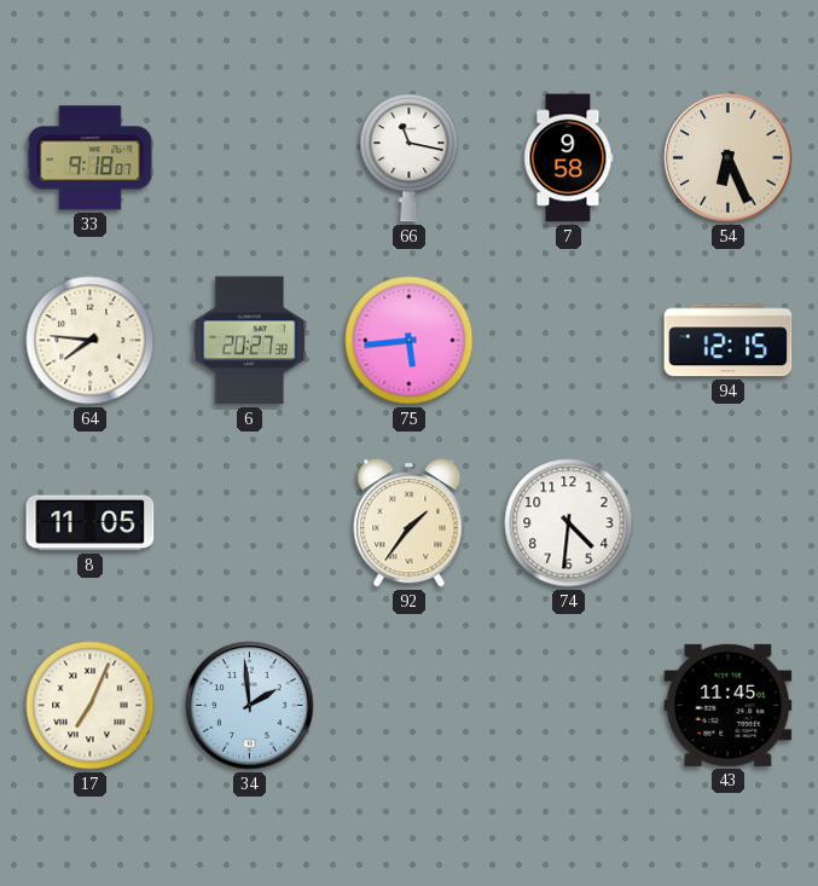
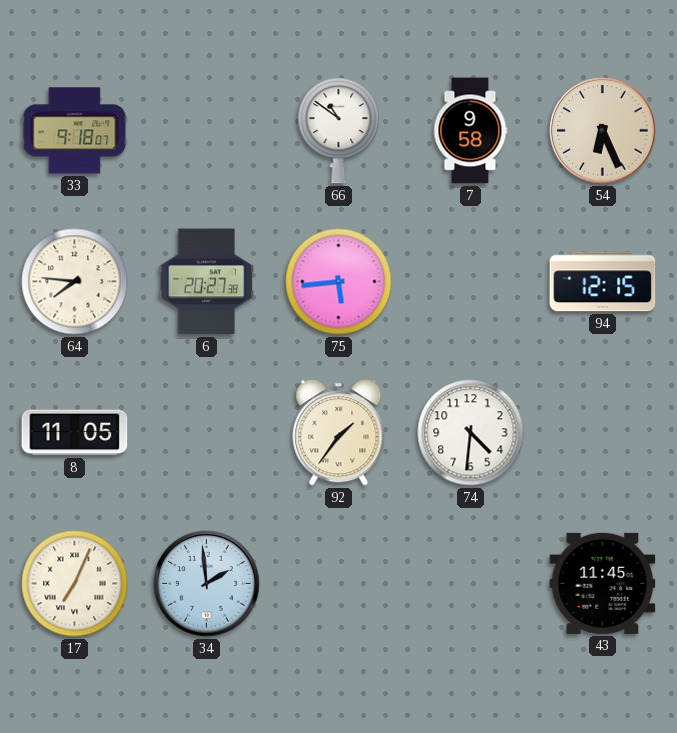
66: 11:17 -> 10:51
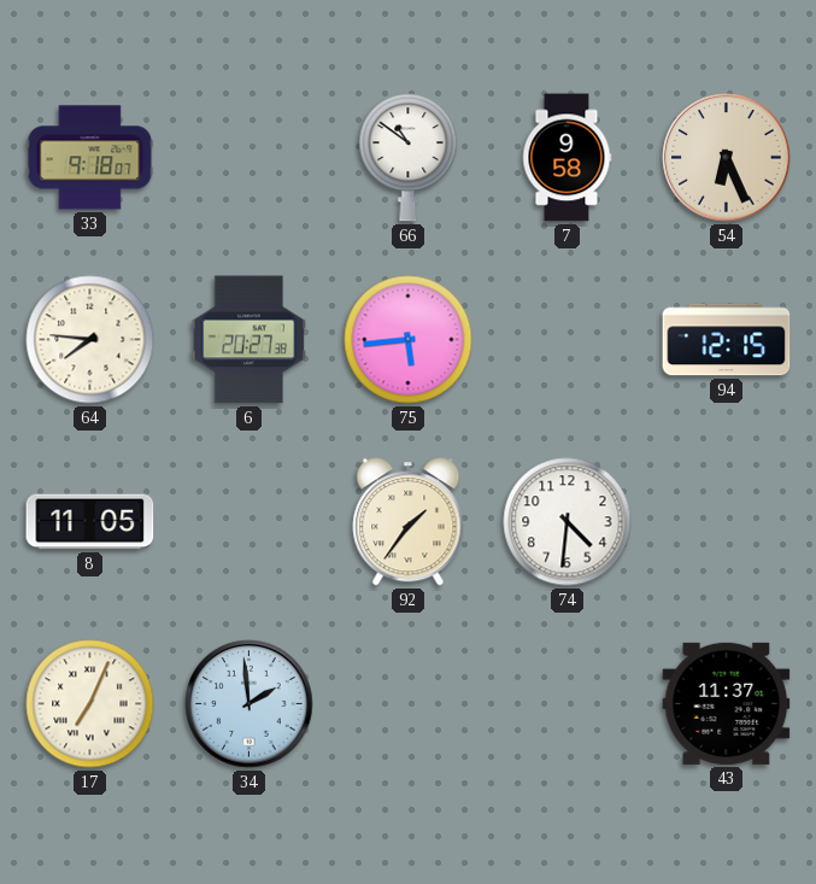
43: 11:45 -> 11:37
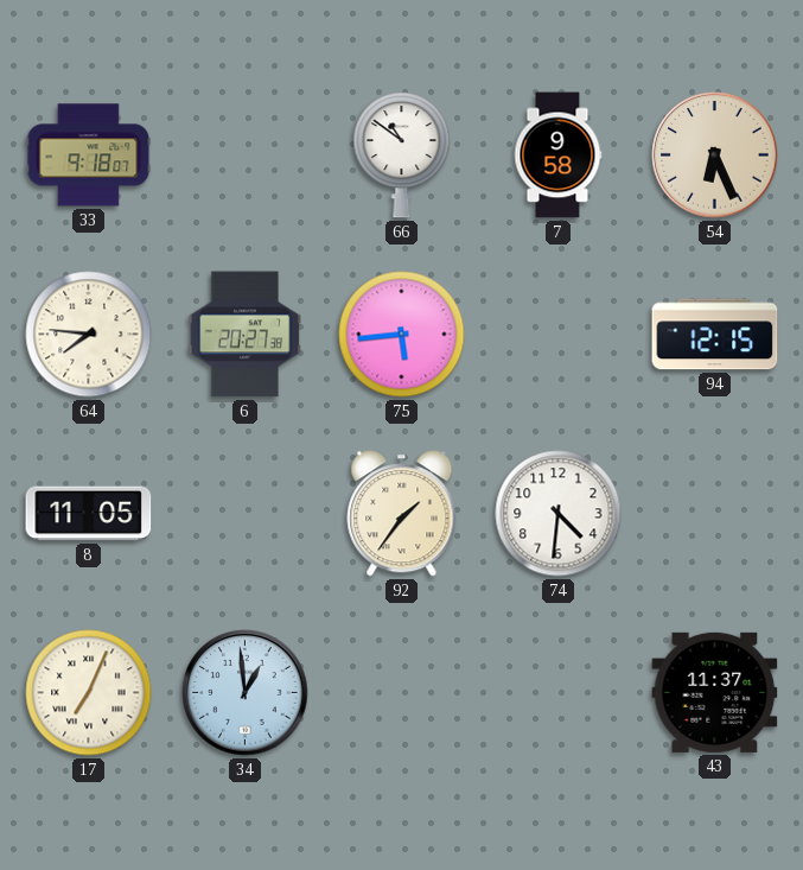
34: 1:59 -> 12:59
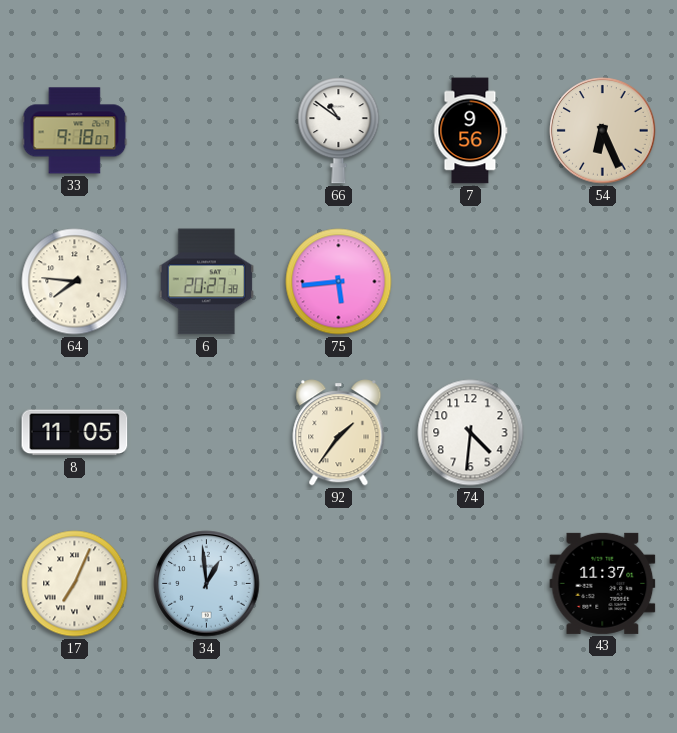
7: 9:58 -> 9:56
94: 12:15 -> none
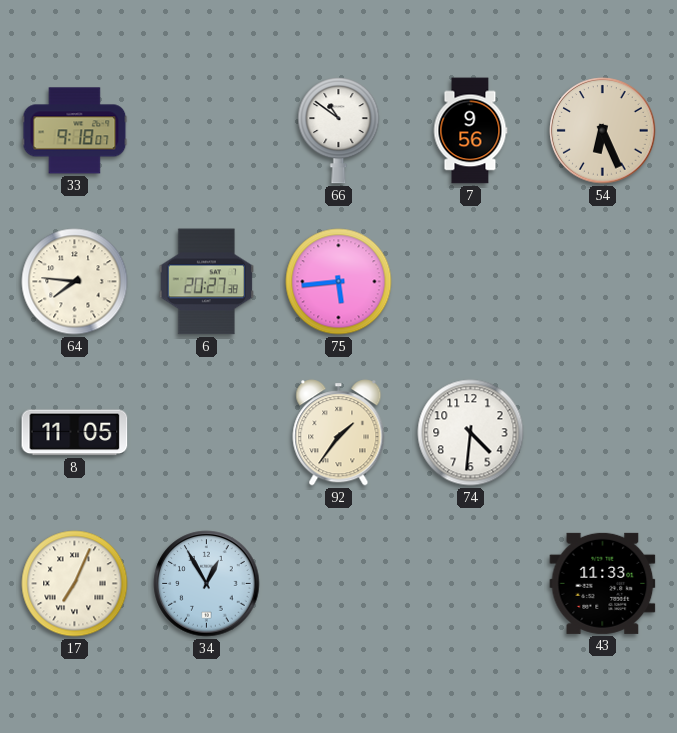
34: 12:59 -> 12:55
43: 11:37 -> 11:33
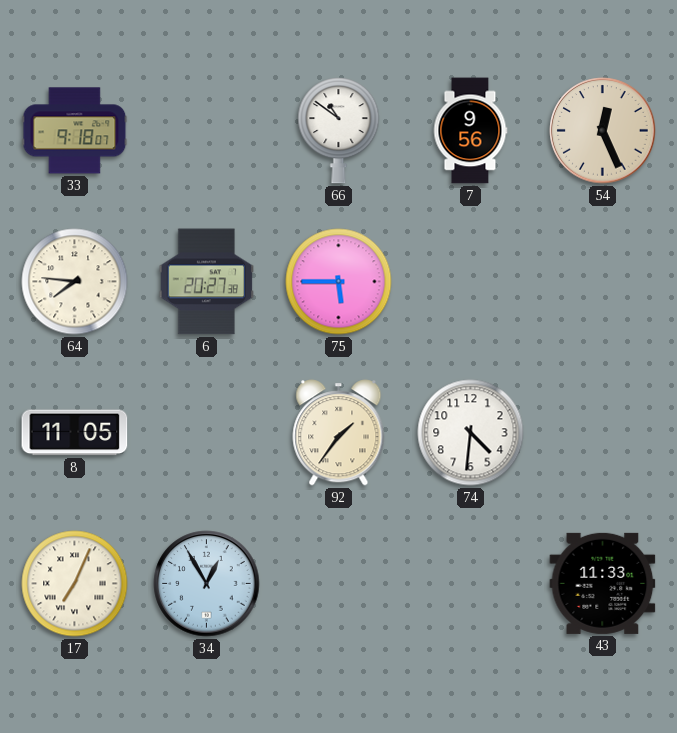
54: 6:26 -> 12:26
75: 5:44 -> 5:45
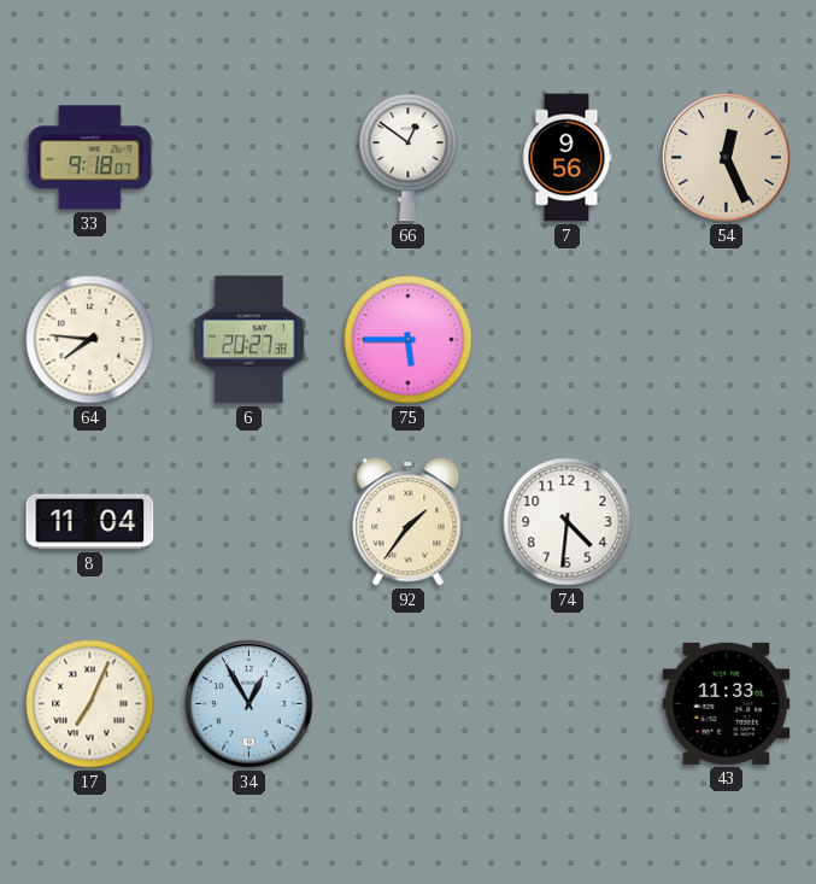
66: 10:51 -> 12:51
8: 11:05 -> 11:04
